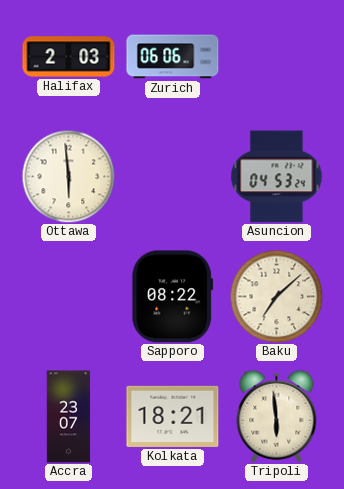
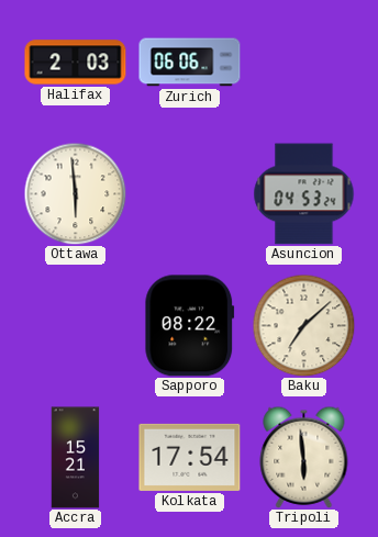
Accra: 23:07 -> 15:21
Kolkata: 18:21 -> 17:54
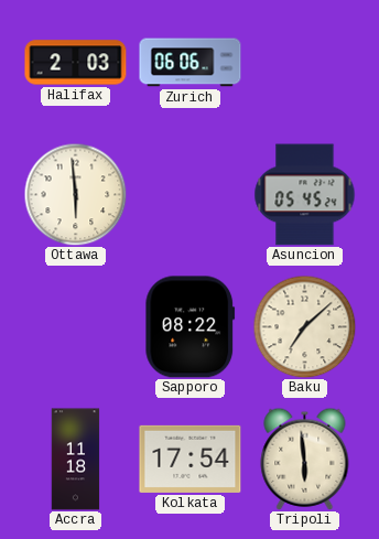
Asuncion: 04:53 -> 05:45
Accra: 15:21 -> 11:18
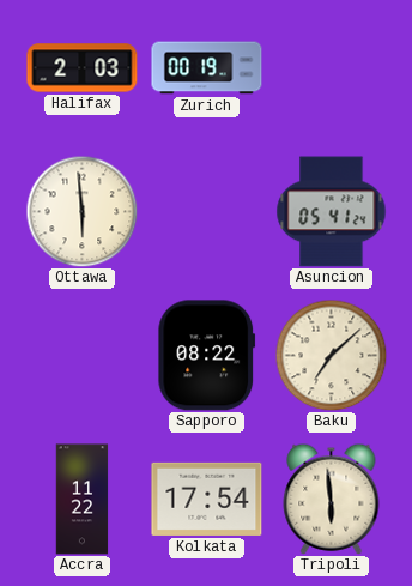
Zurich: 06:06 -> 00:19
Asuncion: 05:45 -> 05:41
Accra: 11:18 -> 11:22
